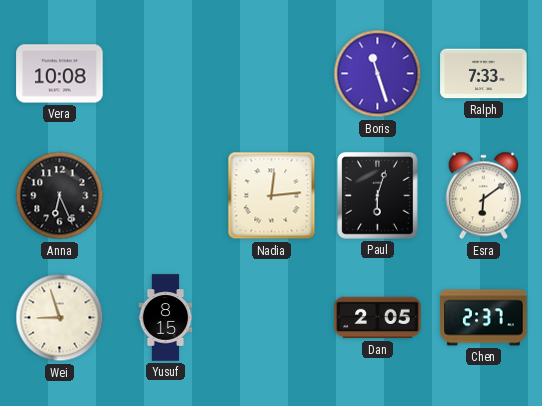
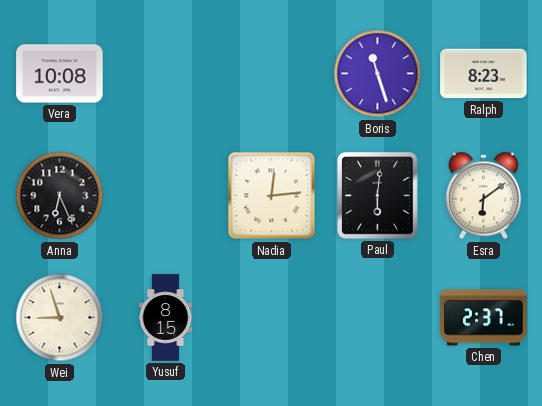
Ralph: 7:33 -> 8:23
Paul: 6:03 -> 6:01
Dan: 2:05 -> none
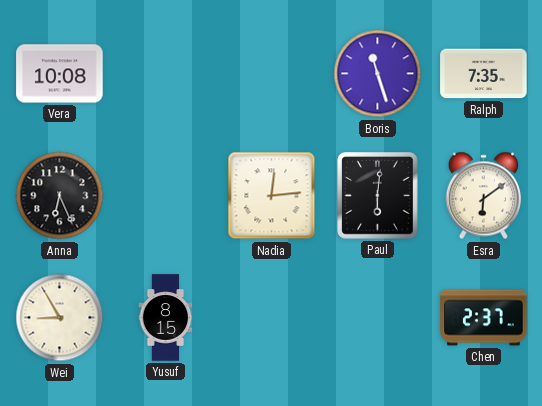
Ralph: 8:23 -> 7:35
Wei: 8:57 -> 8:55
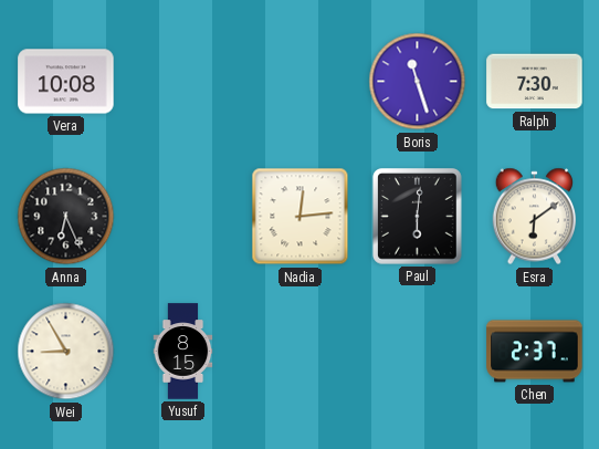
Ralph: 7:35 -> 7:30
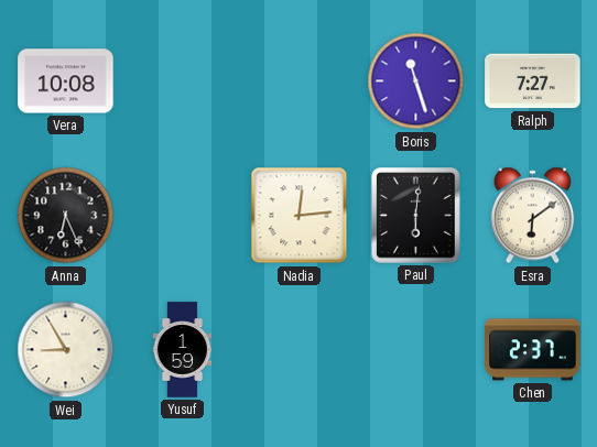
Ralph: 7:30 -> 7:27
Yusuf: 8:15 -> 1:59
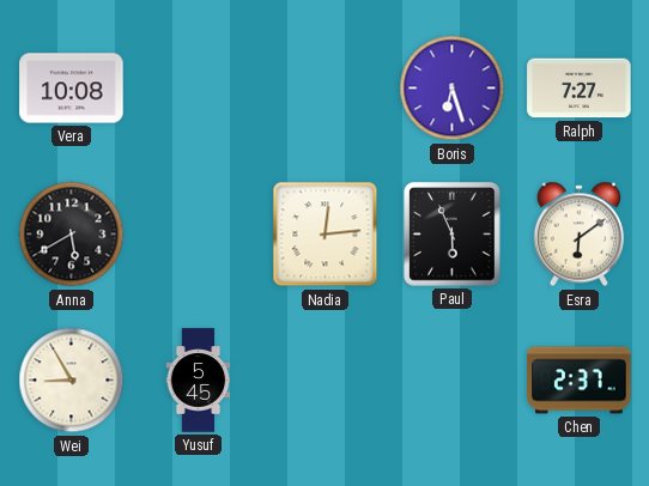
Boris: 11:27 -> 6:27
Anna: 6:26 -> 5:40
Paul: 6:01 -> 5:56
Yusuf: 1:59 -> 5:45
